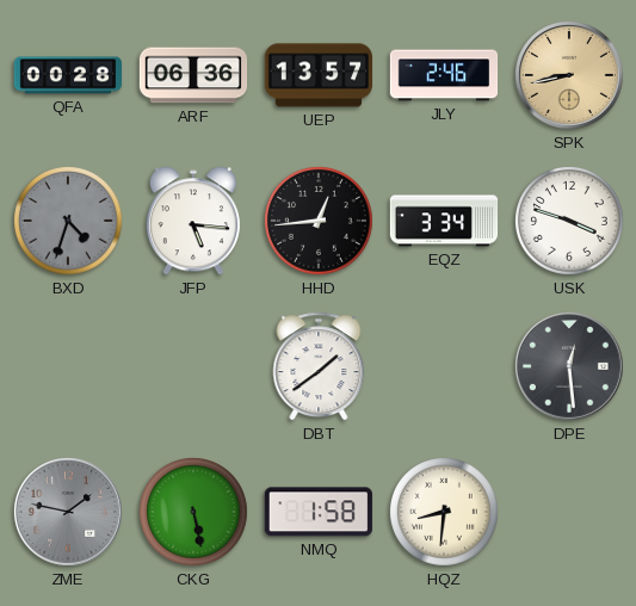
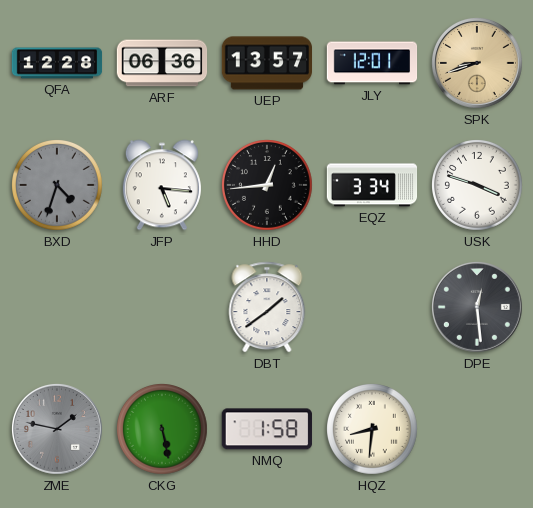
QFA: 00:28 -> 12:28
JLY: 2:46 -> 12:01
SPK: 8:43 -> 8:42
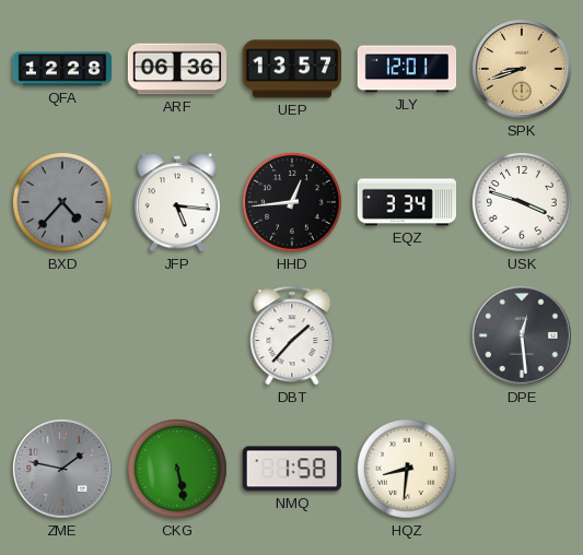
BXD: 4:33 -> 4:37
DBT: 1:39 -> 1:37
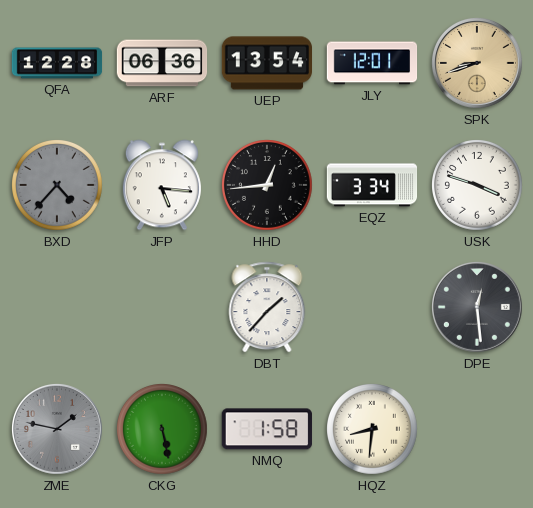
UEP: 13:57 -> 13:54
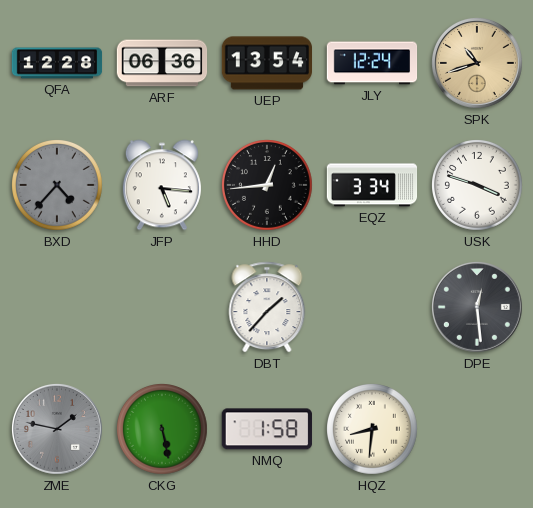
JLY: 12:01 -> 12:24
SPK: 8:42 -> 10:42
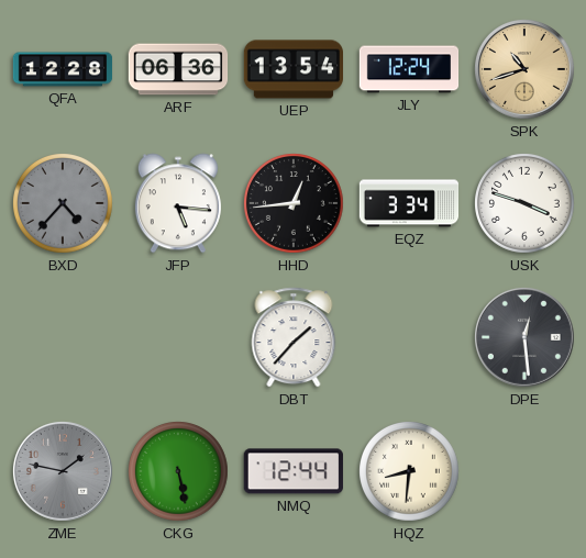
NMQ: 1:58 -> 12:44
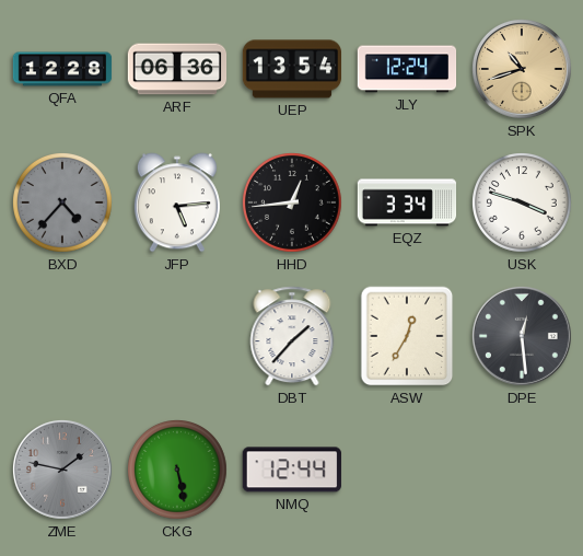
JFP: 5:16 -> 5:14
ASW: none -> 12:35
HQZ: 8:31 -> none
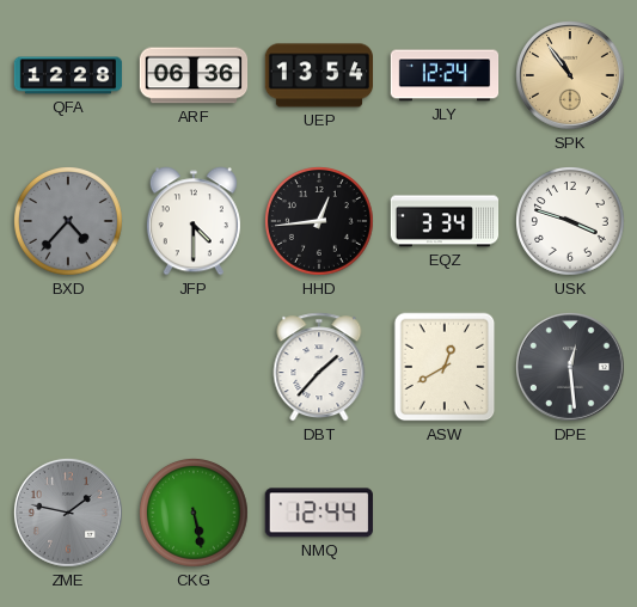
SPK: 10:42 -> 10:54
JFP: 5:14 -> 4:30
ASW: 12:35 -> 12:40
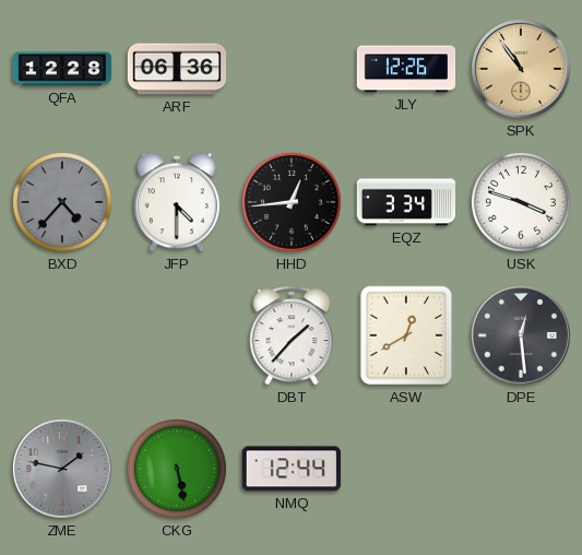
UEP: 13:54 -> none
JLY: 12:24 -> 12:26
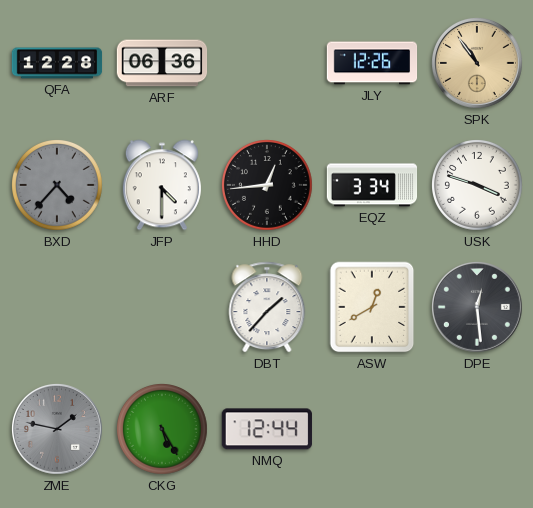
CKG: 5:28 -> 5:25
